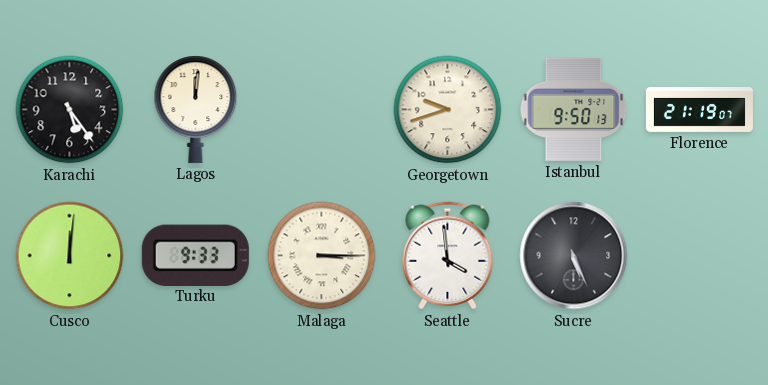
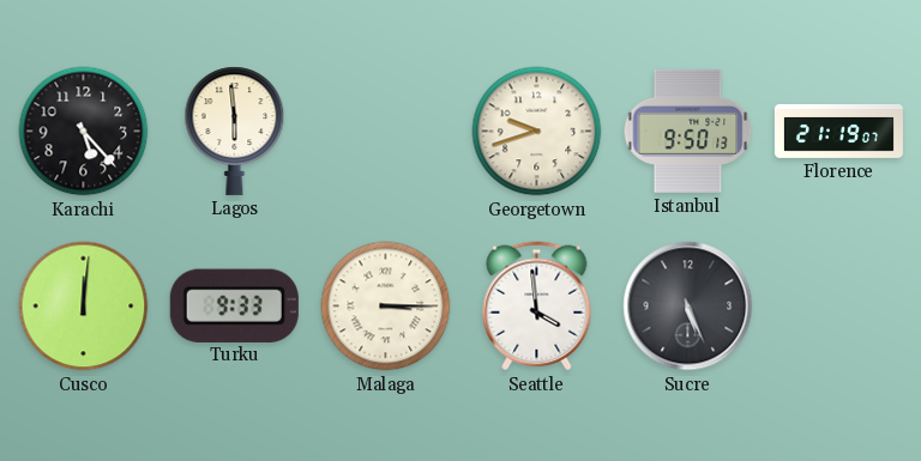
Karachi: 5:24 -> 5:23
Lagos: 12:01 -> 5:59
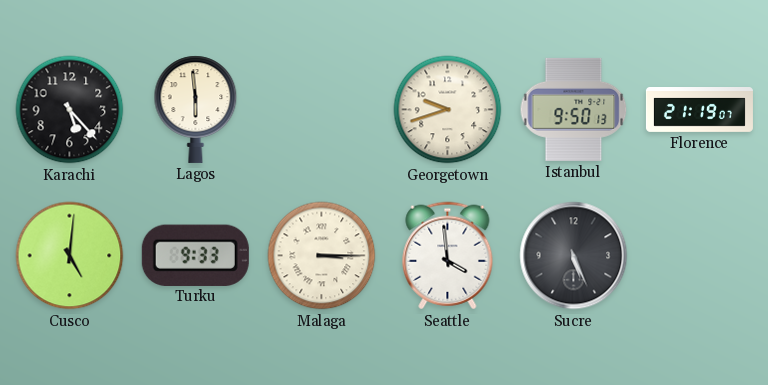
Cusco: 12:01 -> 5:01
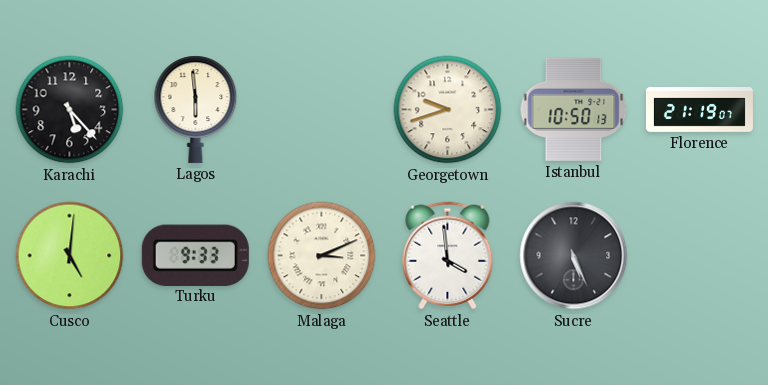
Istanbul: 9:50 -> 10:50
Malaga: 3:15 -> 3:11
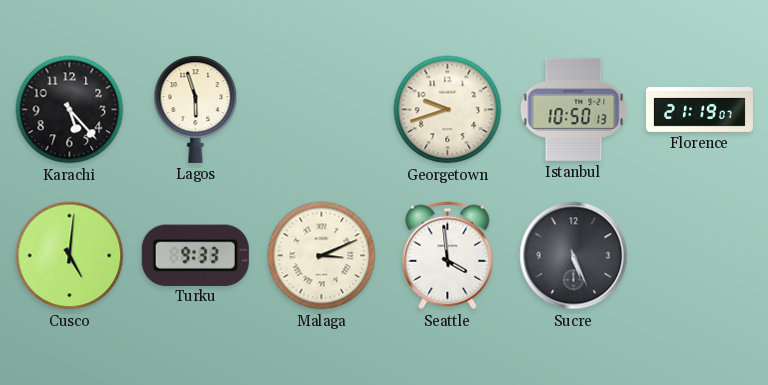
Lagos: 5:59 -> 5:57
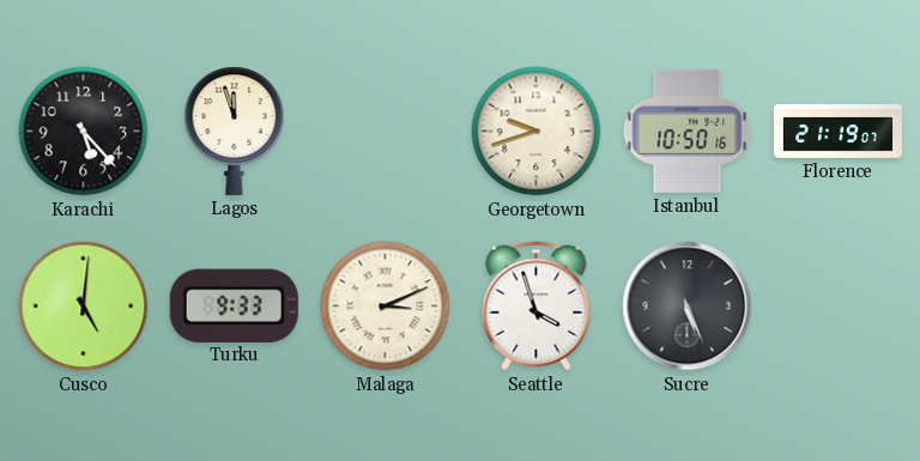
Lagos: 5:57 -> 11:57
Istanbul: 10:50:13 -> 10:50:16
Seattle: 3:59 -> 3:57
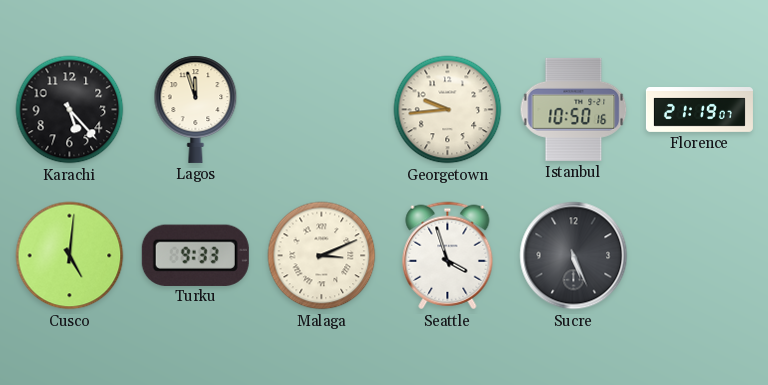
Georgetown: 9:42 -> 9:44
